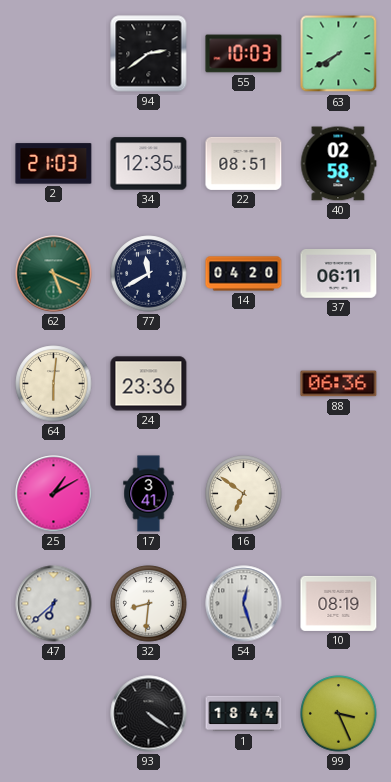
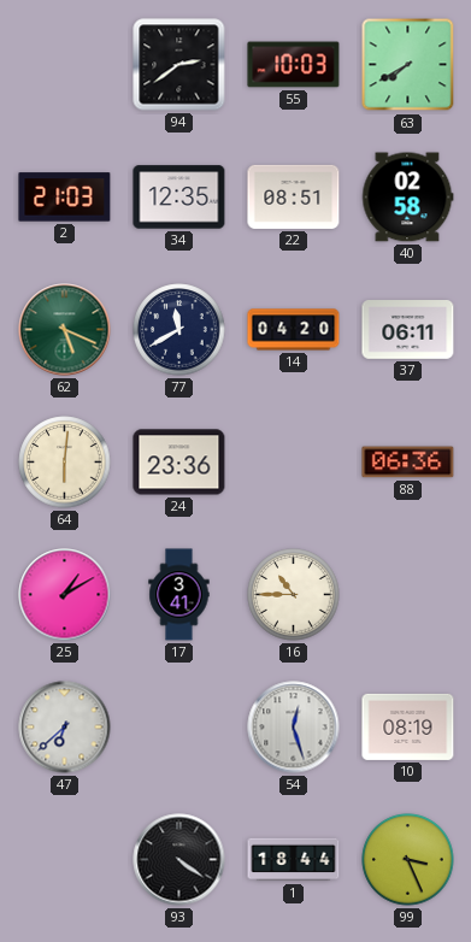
16: 6:51 -> 10:45
32: 8:31 -> none
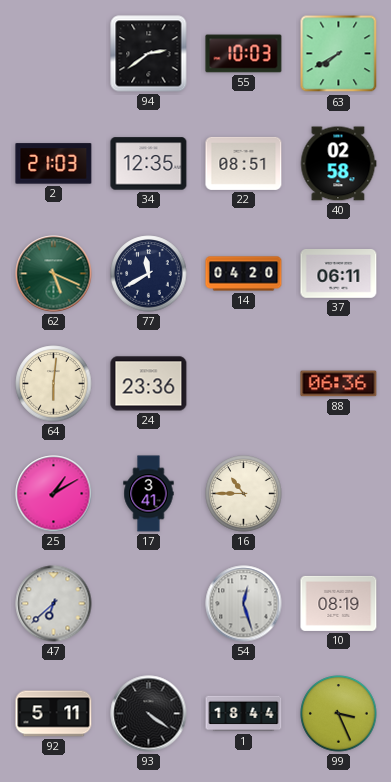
92: none -> 5:11
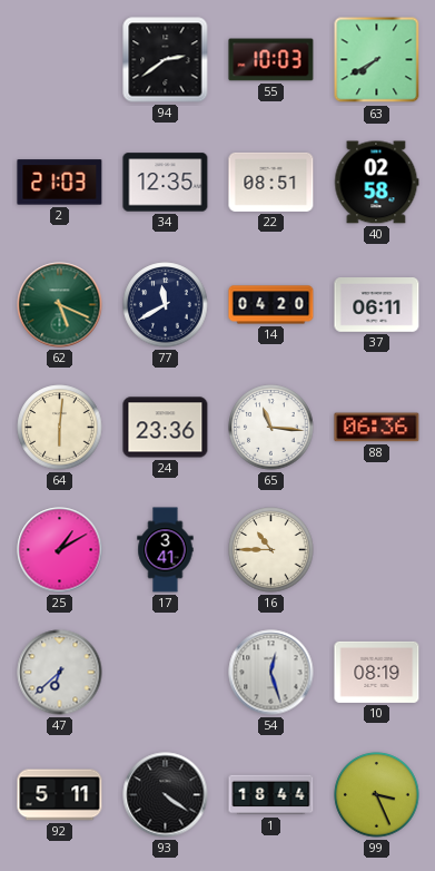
65: none -> 11:16
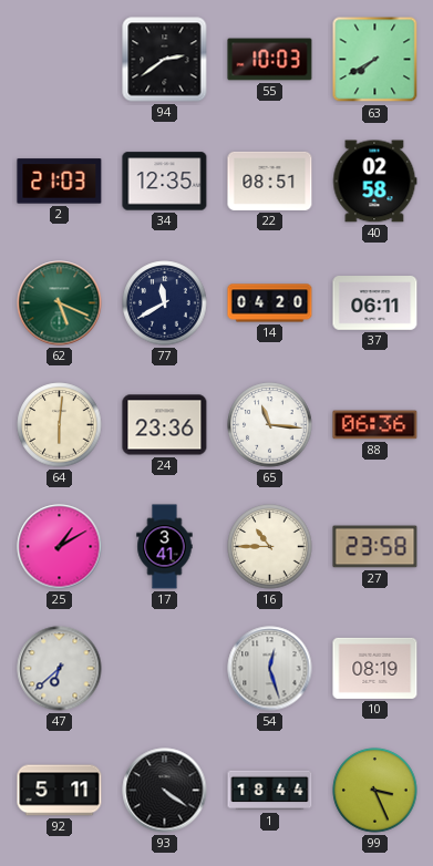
27: none -> 23:58
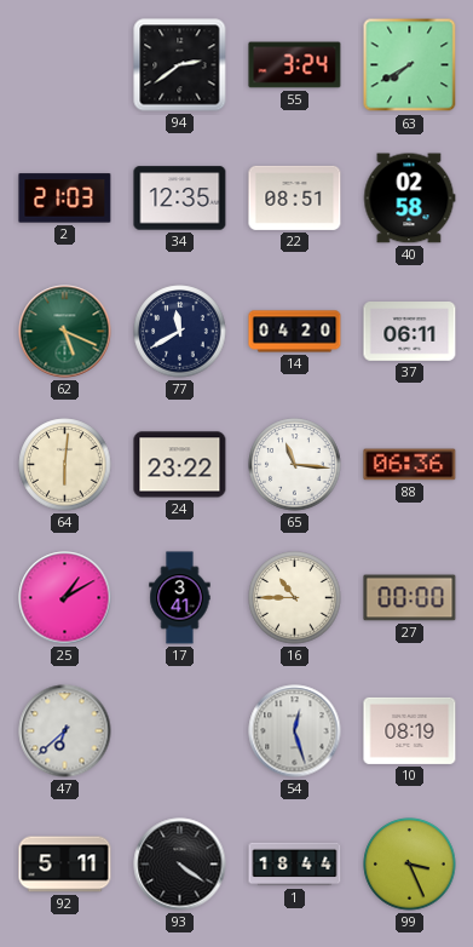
55: 10:03 -> 3:24
24: 23:36 -> 23:22
27: 23:58 -> 00:00
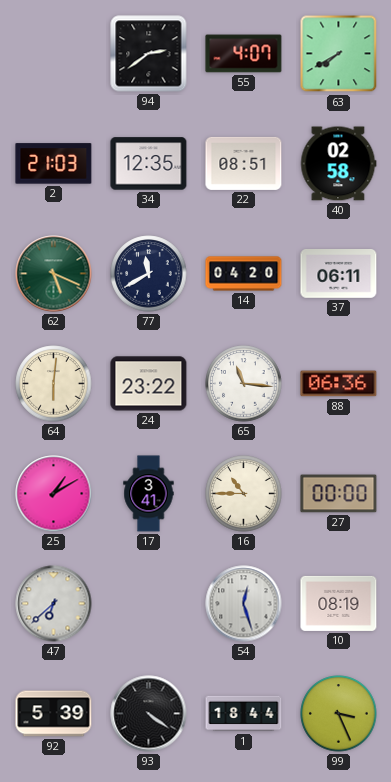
55: 3:24 -> 4:07
92: 5:11 -> 5:39
